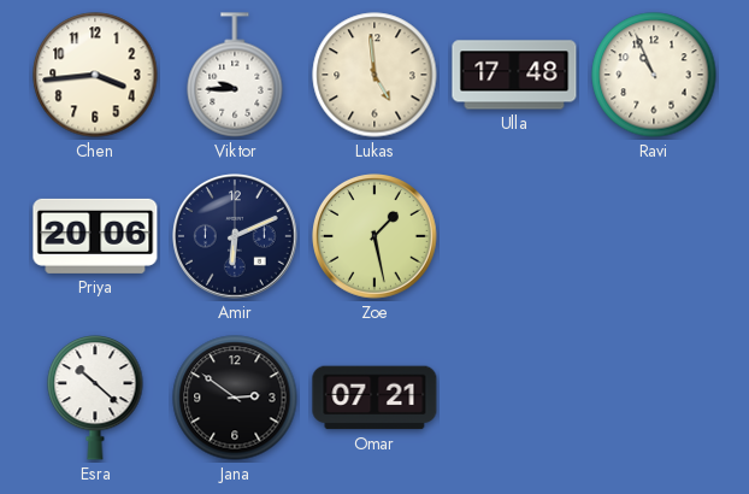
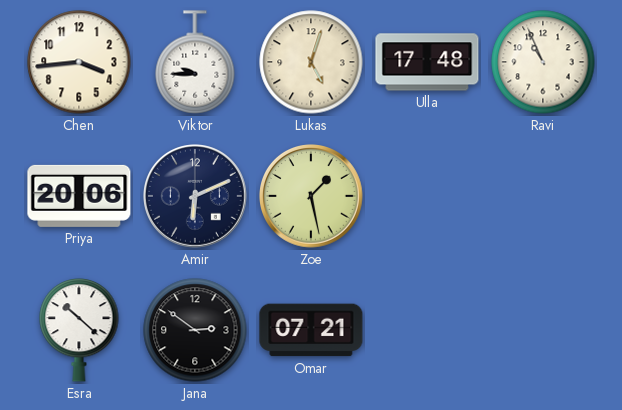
Lukas: 4:59 -> 5:03
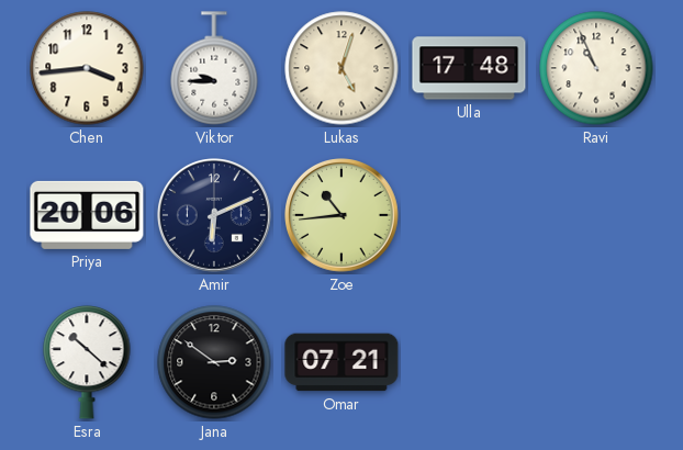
Zoe: 1:28 -> 10:44
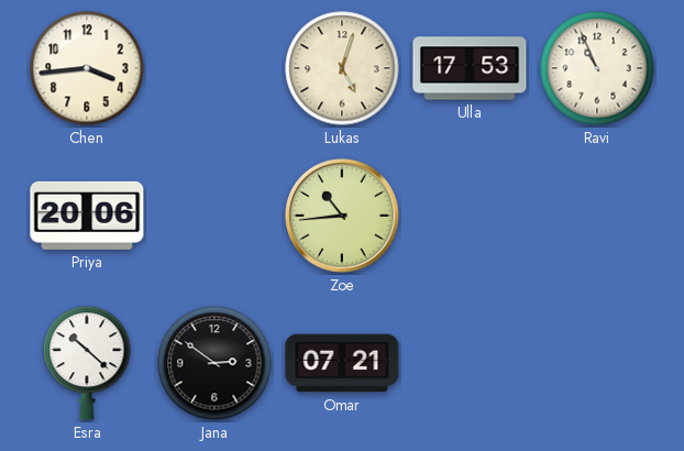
Viktor: 9:45 -> none
Ulla: 17:48 -> 17:53
Amir: 6:11 -> none
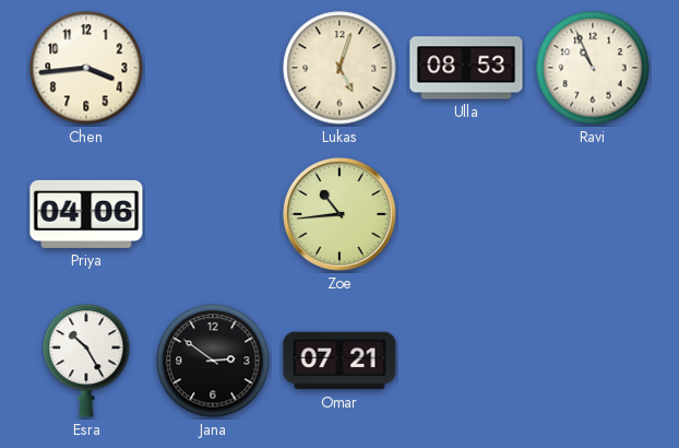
Ulla: 17:53 -> 08:53
Priya: 20:06 -> 04:06
Esra: 10:22 -> 10:25
